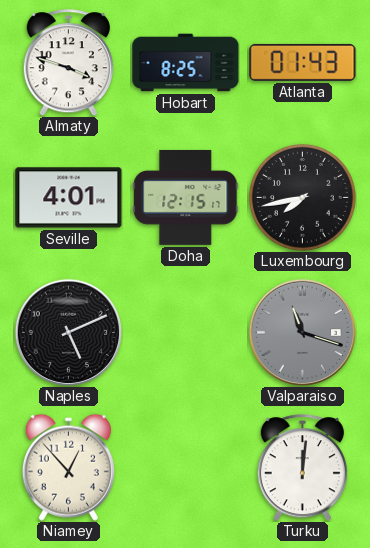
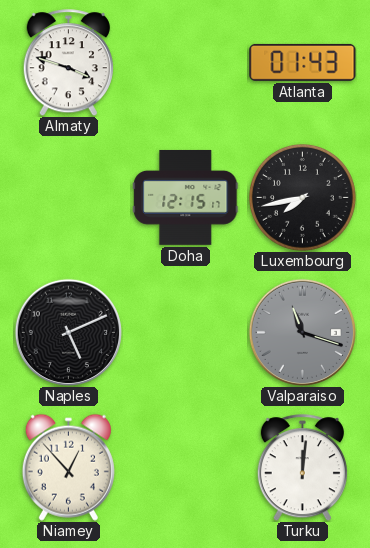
Hobart: 8:25 -> none
Seville: 4:01 -> none
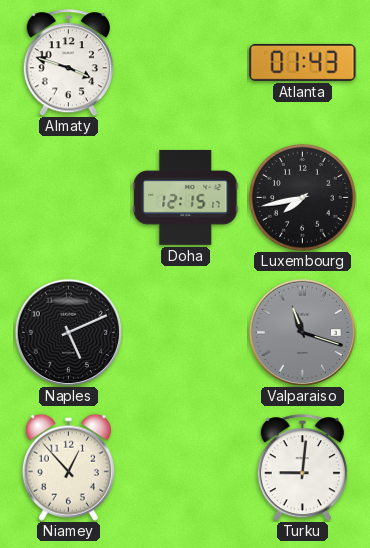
Turku: 12:01 -> 9:01
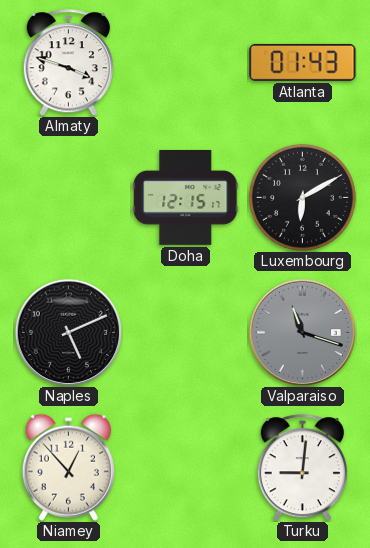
Luxembourg: 7:43 -> 6:10
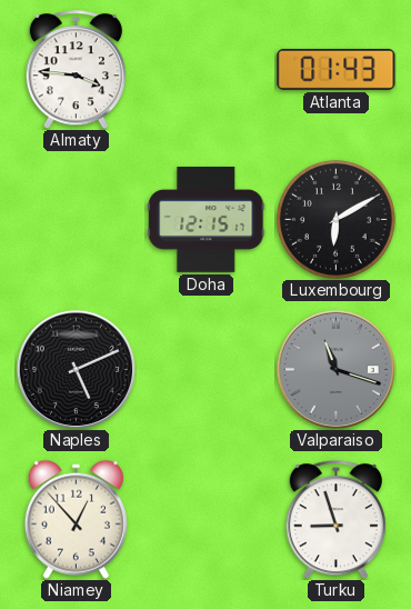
Almaty: 3:48 -> 3:46
Turku: 9:01 -> 8:57
